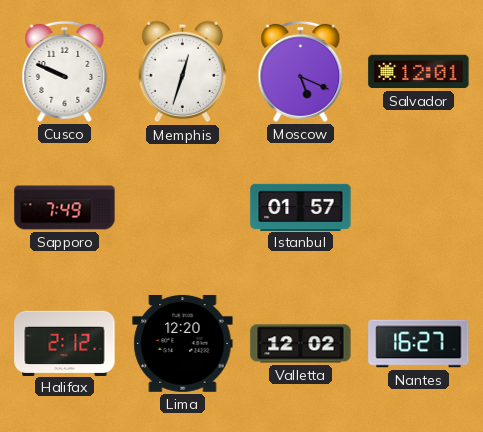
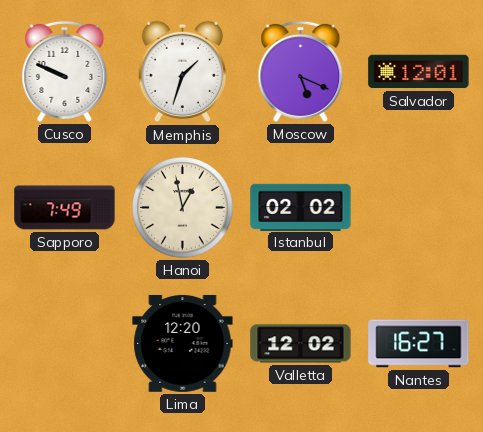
Memphis: 12:33 -> 1:33
Hanoi: none -> 12:58
Istanbul: 01:57 -> 02:02
Halifax: 2:12 -> none
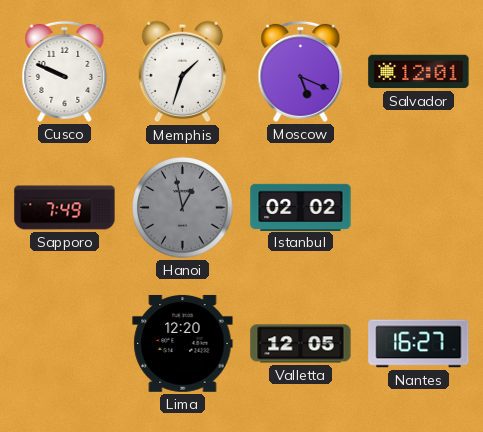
Hanoi dial: cream -> grey
Valletta: 12:02 -> 12:05
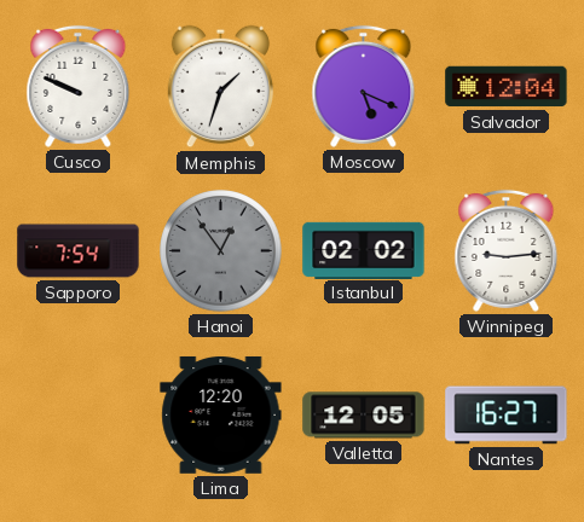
Salvador: 12:01 -> 12:04
Sapporo: 7:49 -> 7:54
Hanoi: 12:58 -> 12:54
Winnipeg: none -> 9:14
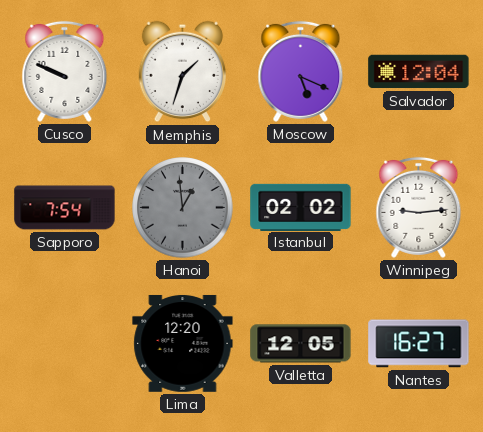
Hanoi: 12:54 -> 12:59
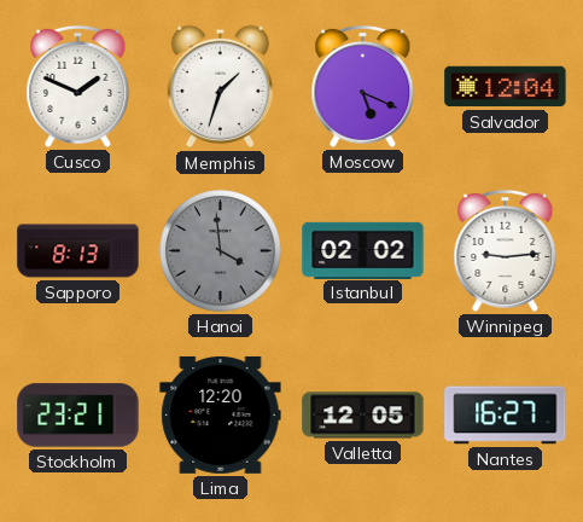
Cusco: 9:49 -> 1:49
Sapporo: 7:54 -> 8:13
Hanoi: 12:59 -> 3:59
Stockholm: none -> 23:21
